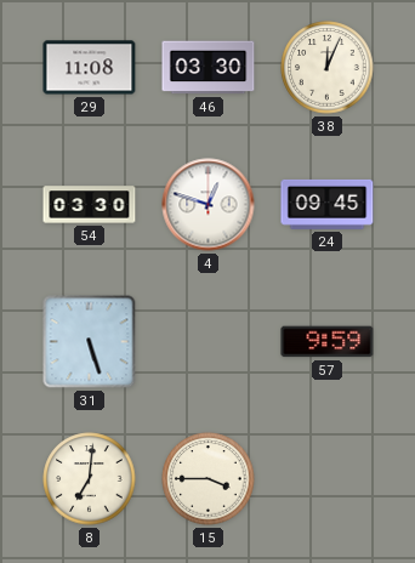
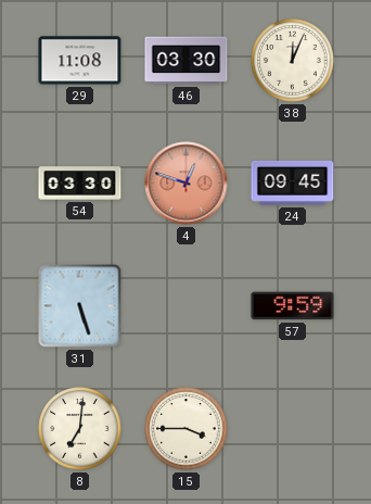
4 dial: white -> salmon
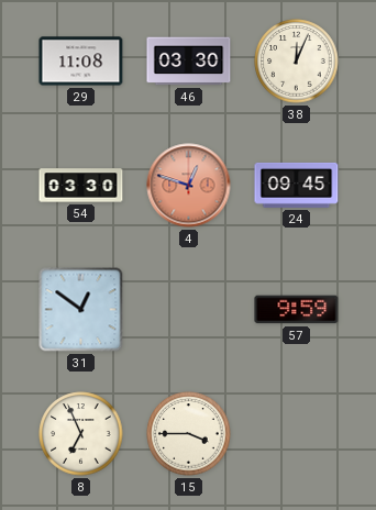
31: 5:27 -> 12:51
8: 7:01 -> 6:56
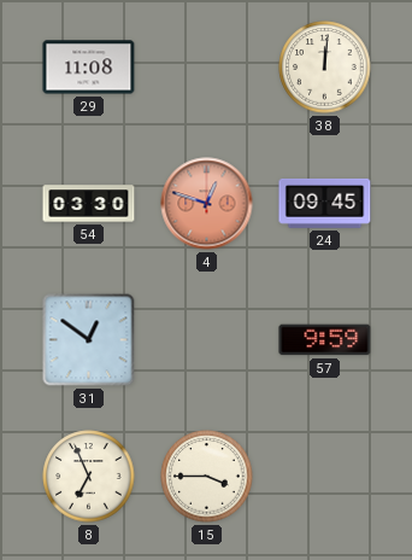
46: 03:30 -> none
38: 12:04 -> 12:01
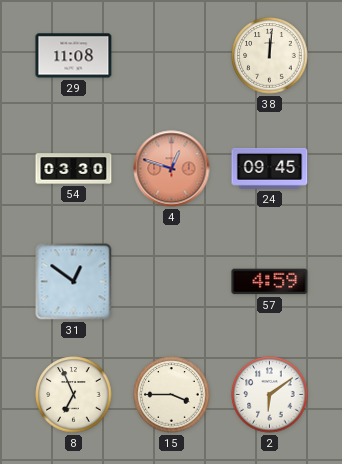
57: 9:59 -> 4:59
2: none -> 6:09
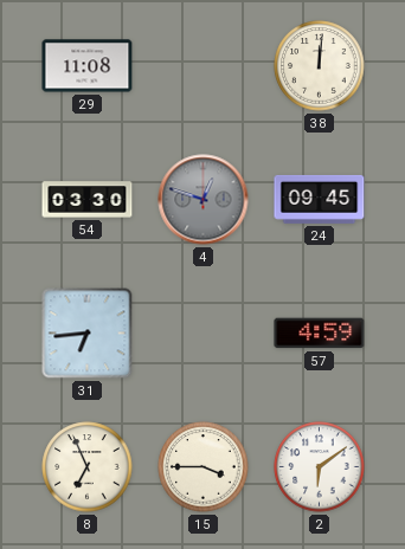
4 dial: salmon -> grey
31: 12:51 -> 6:44
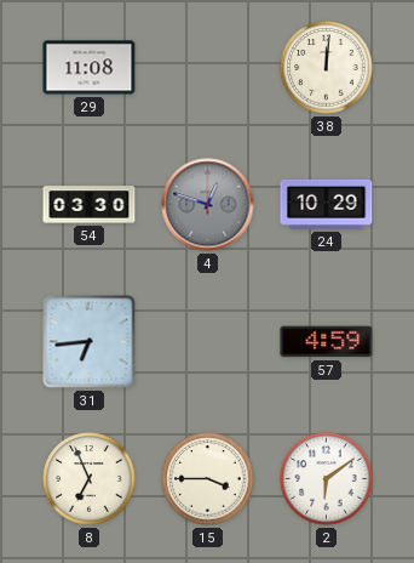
24: 09:45 -> 10:29
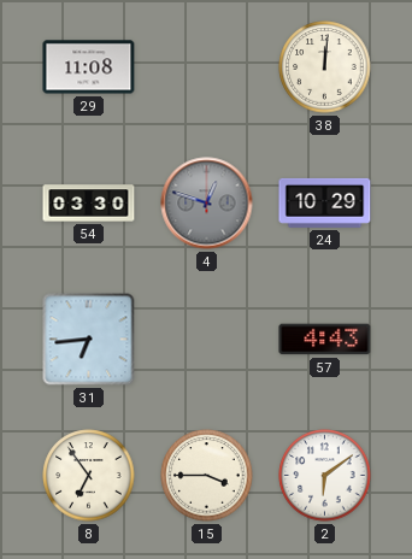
57: 4:59 -> 4:43
8: 6:56 -> 6:54
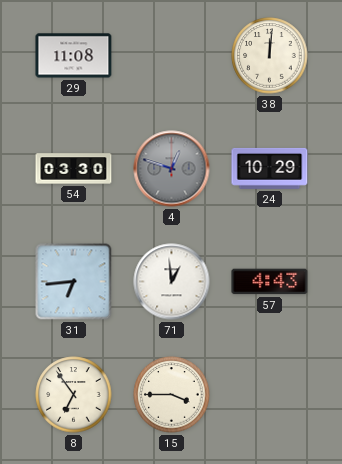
71: none -> 12:59
2: 6:09 -> none
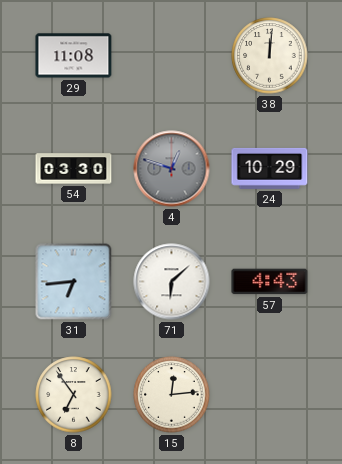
71: 12:59 -> 6:08
15: 3:45 -> 12:14
